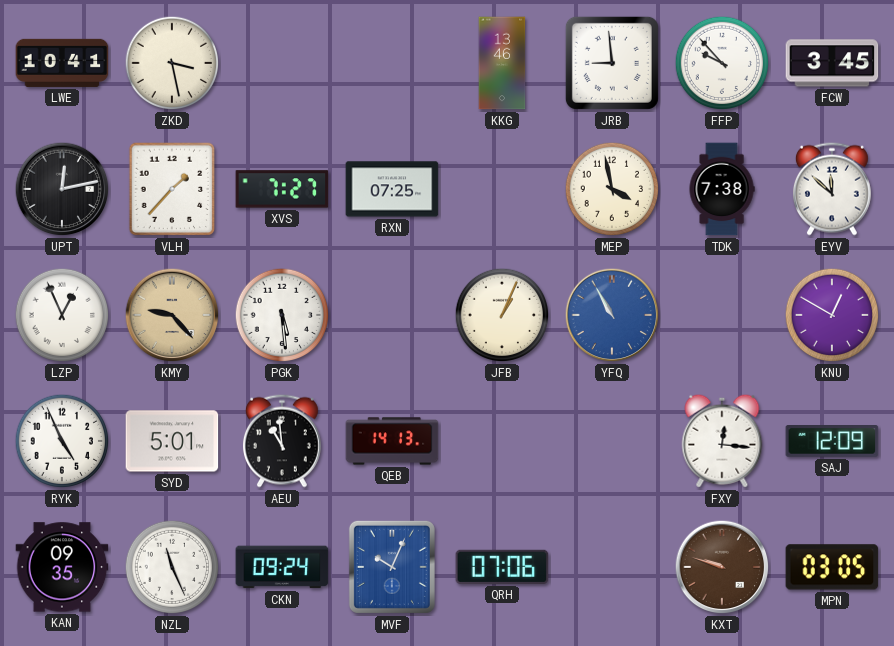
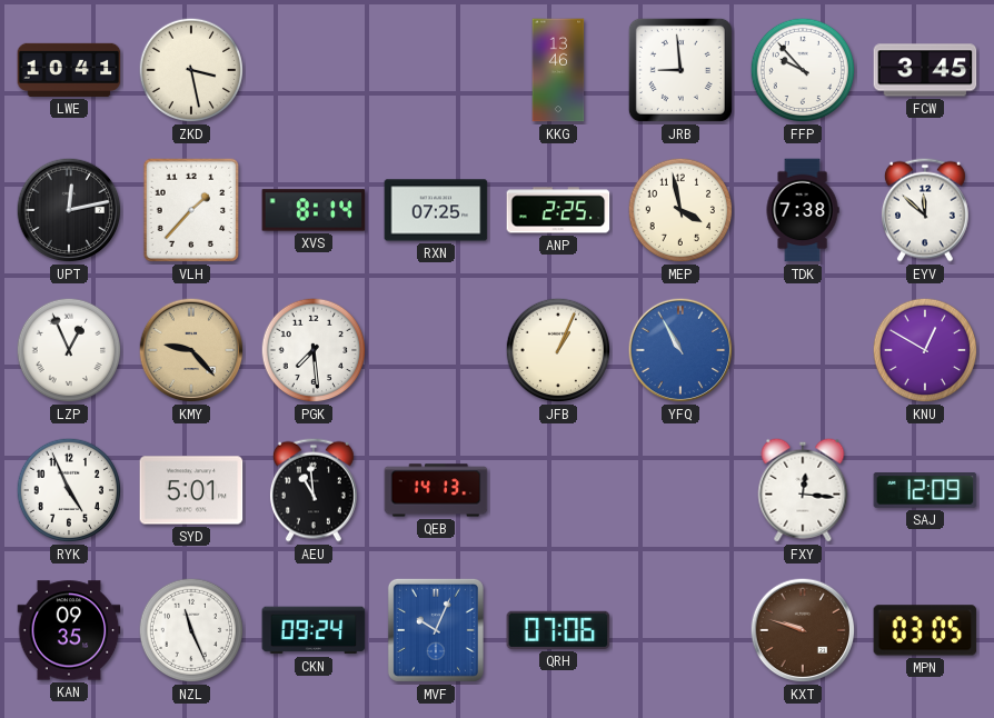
XVS: 7:27 -> 8:14
ANP: none -> 2:25
PGK: 5:29 -> 7:29
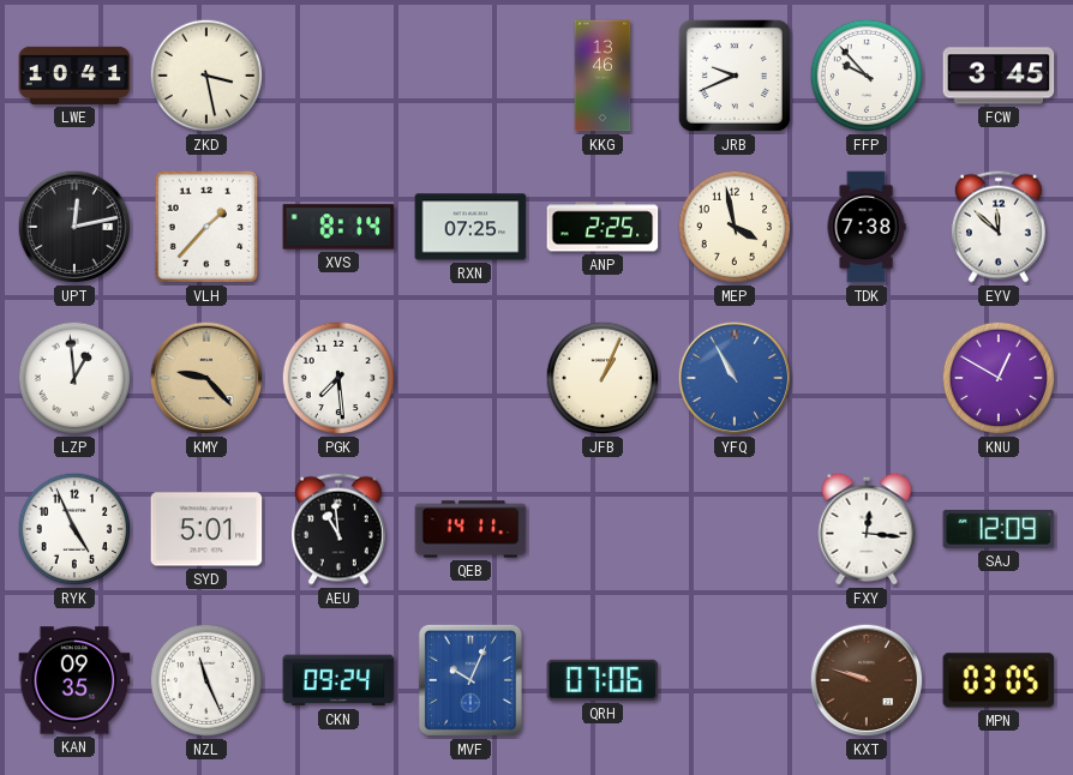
JRB: 8:59 -> 9:41
LZP: 12:56 -> 12:59
QEB: 14:13 -> 14:11
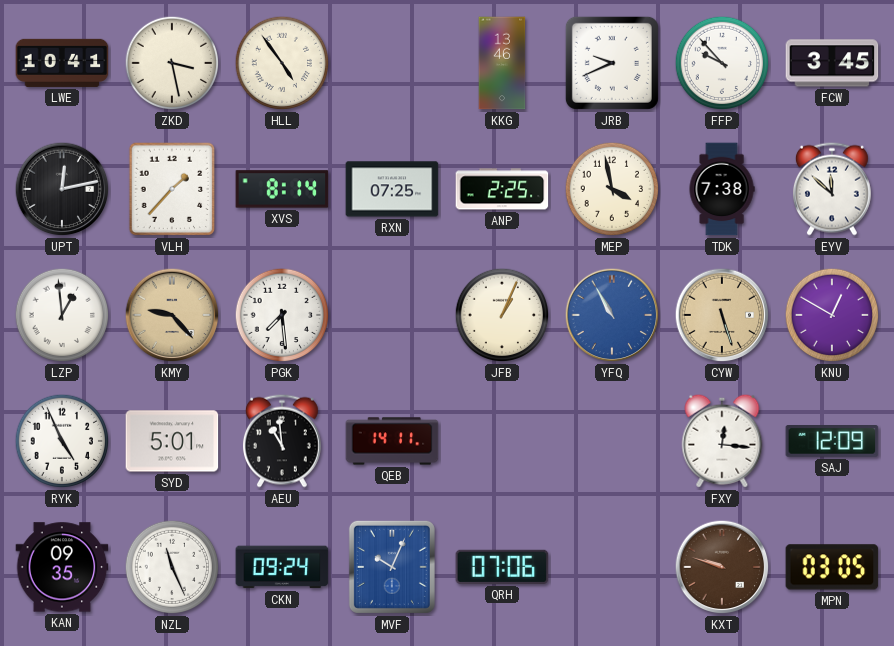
HLL: none -> 4:54
CYW: none -> 5:27
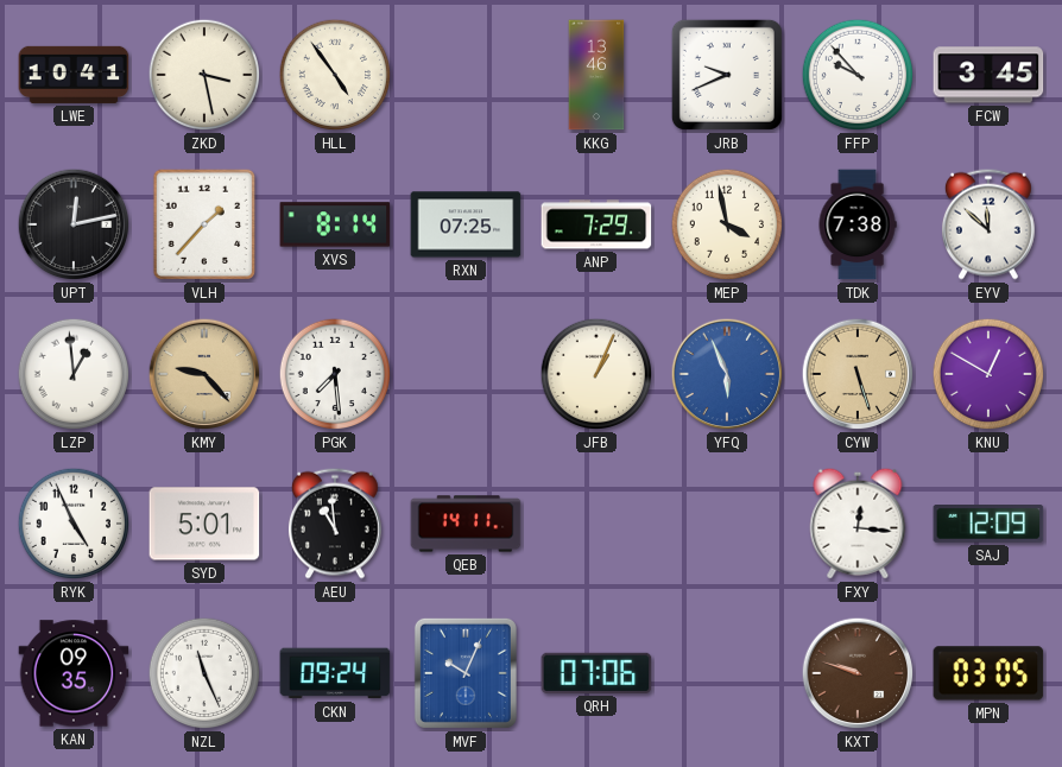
ANP: 2:25 -> 7:29
YFQ: 10:55 -> 5:56
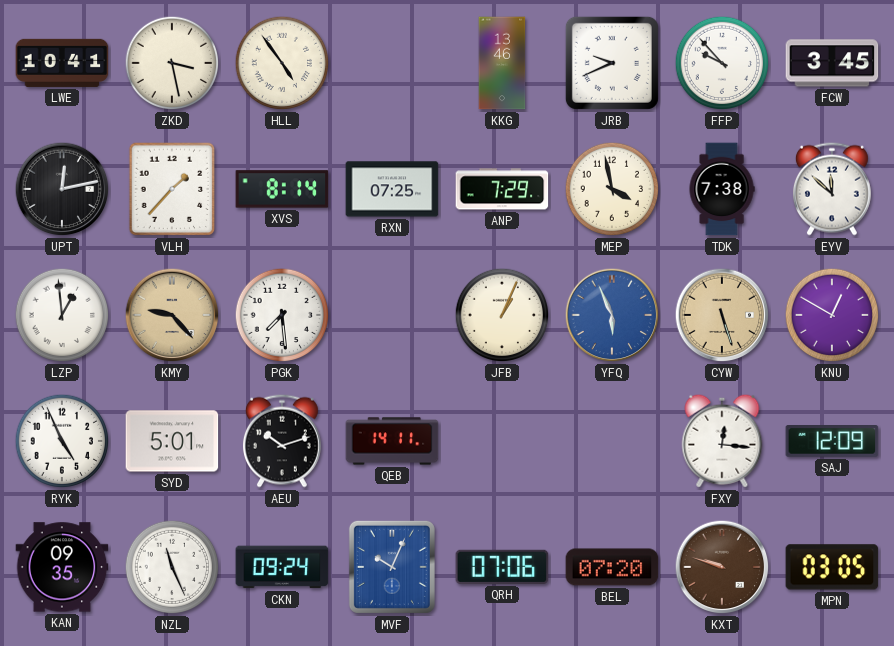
AEU: 10:59 -> 10:12
BEL: none -> 07:20
